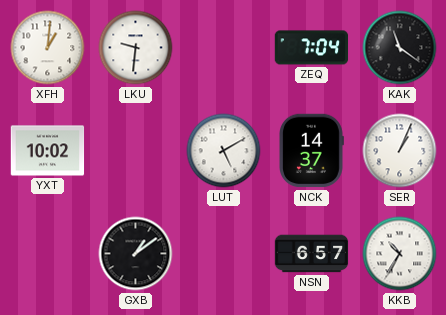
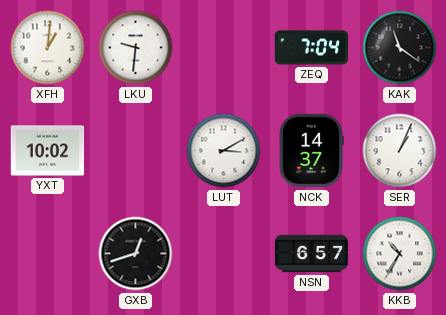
LUT: 5:10 -> 3:10
GXB: 1:09 -> 12:42
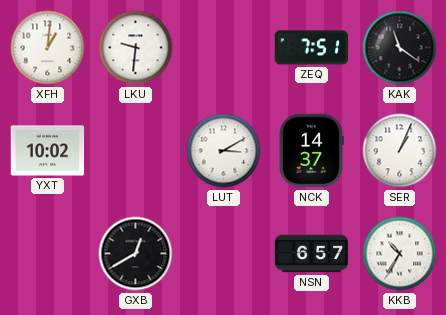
ZEQ: 7:04 -> 7:51
GXB: 12:42 -> 12:40
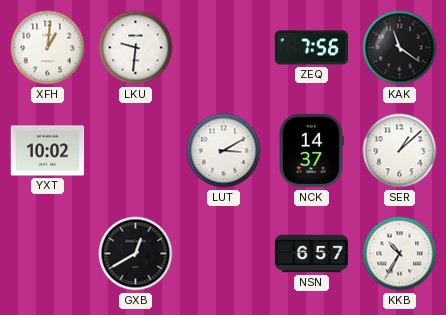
ZEQ: 7:51 -> 7:56
SER: 1:04 -> 1:08
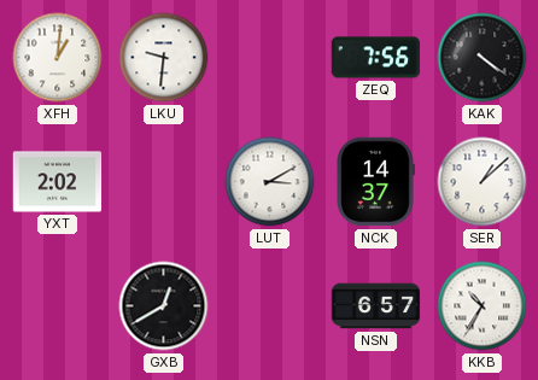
KAK: 11:21 -> 4:21
YXT: 10:02 -> 2:02
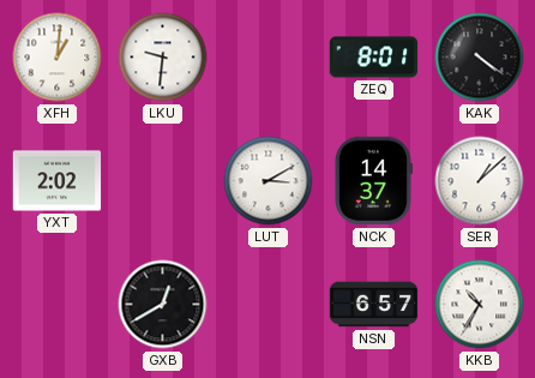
ZEQ: 7:56 -> 8:01
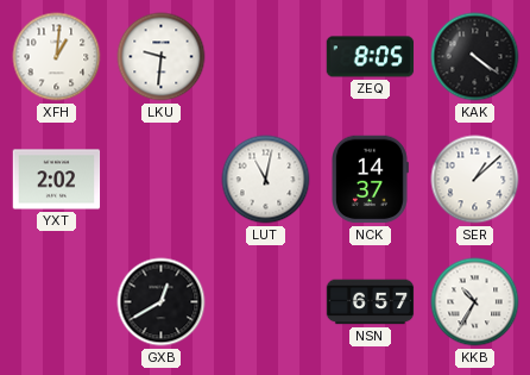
ZEQ: 8:01 -> 8:05
LUT: 3:10 -> 11:02
